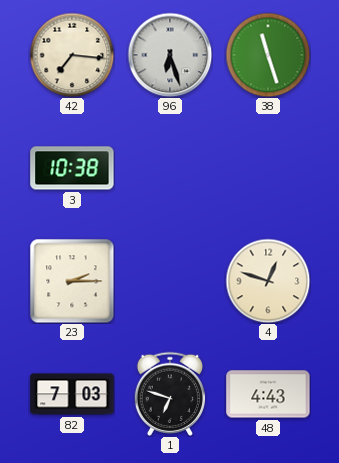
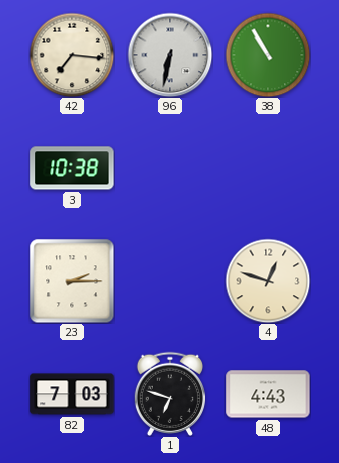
96: 6:27 -> 6:32
38: 11:27 -> 10:55
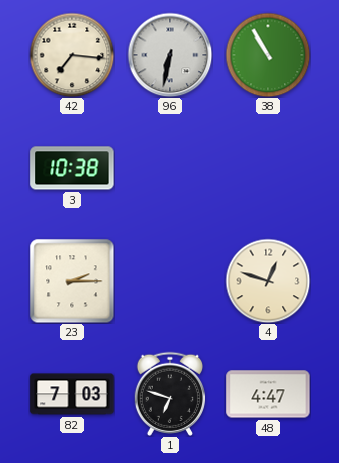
48: 4:43 -> 4:47
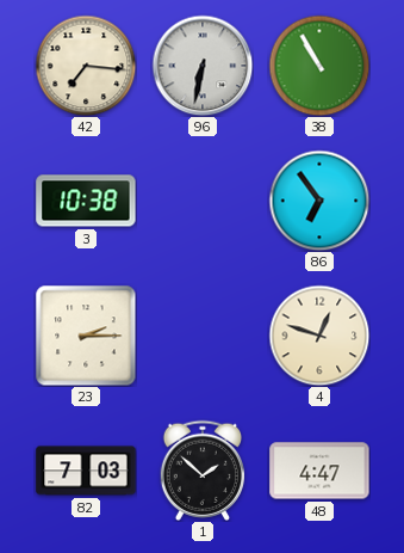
86: none -> 6:54
1: 6:48 -> 1:52
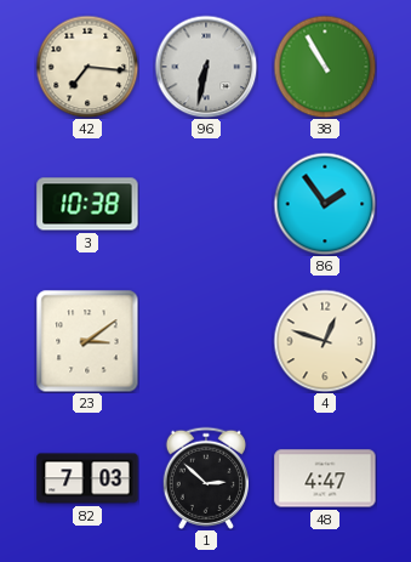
86: 6:54 -> 1:54
23: 2:15 -> 3:09
1: 1:52 -> 2:52
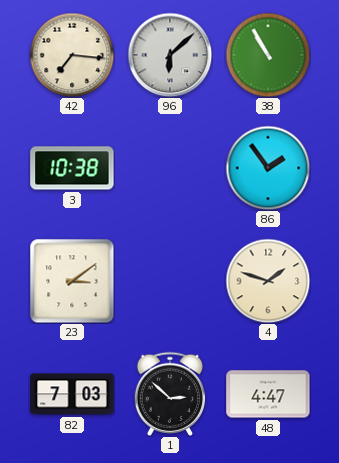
96: 6:32 -> 6:08
4: 12:48 -> 1:48
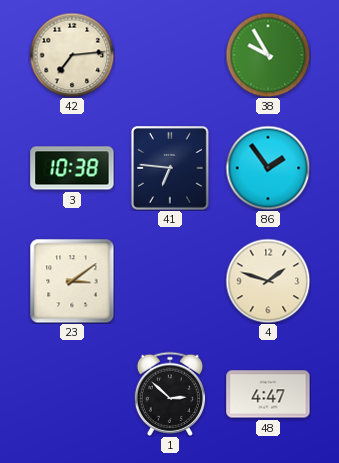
42: 7:16 -> 7:14
96: 6:08 -> none
38: 10:55 -> 9:55
41: none -> 6:46
82: 7:03 -> none
